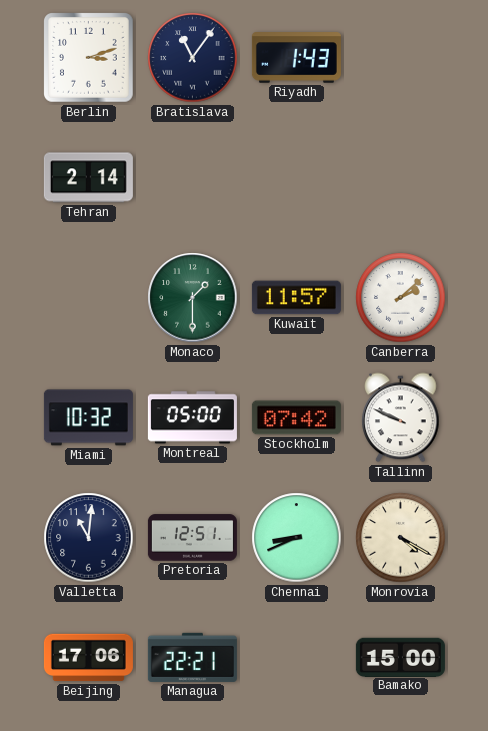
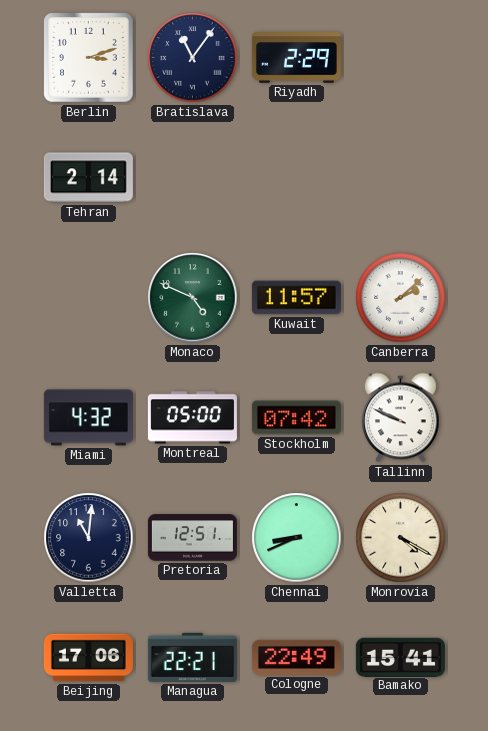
Riyadh: 1:43 -> 2:29
Monaco: 1:30 -> 4:49
Miami: 10:32 -> 4:32
Cologne: none -> 22:49
Bamako: 15:00 -> 15:41
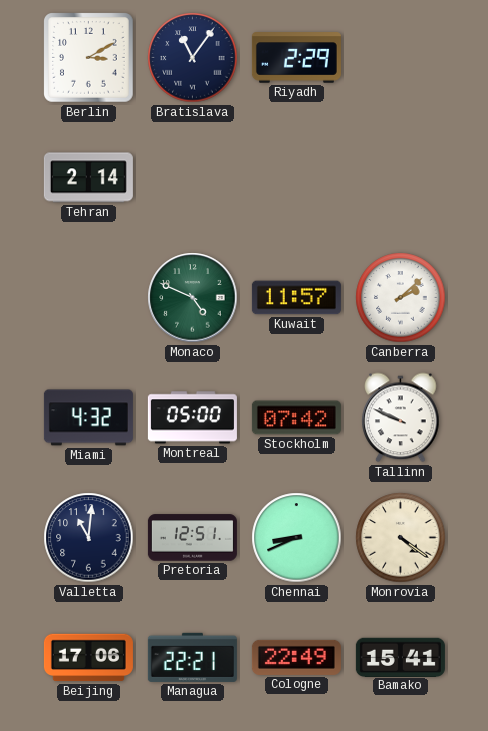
Berlin: 3:12 -> 3:10
Monrovia: 4:20 -> 4:21
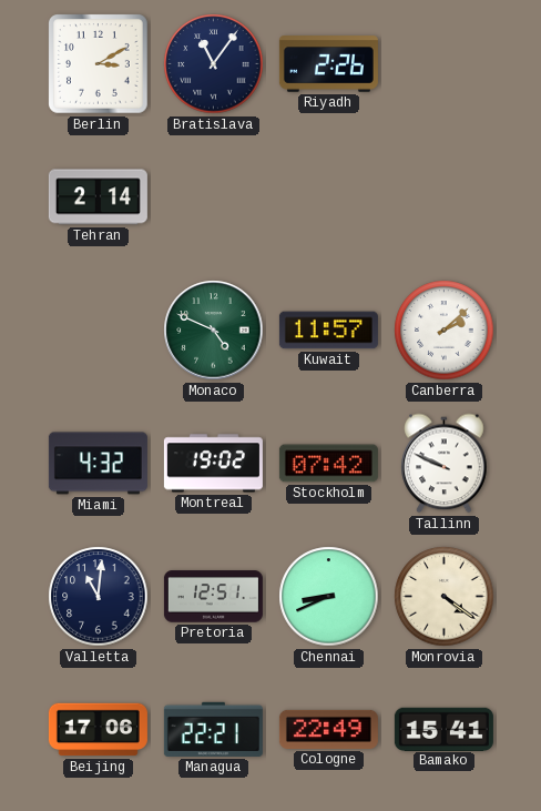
Riyadh: 2:29 -> 2:26
Montreal: 05:00 -> 19:02
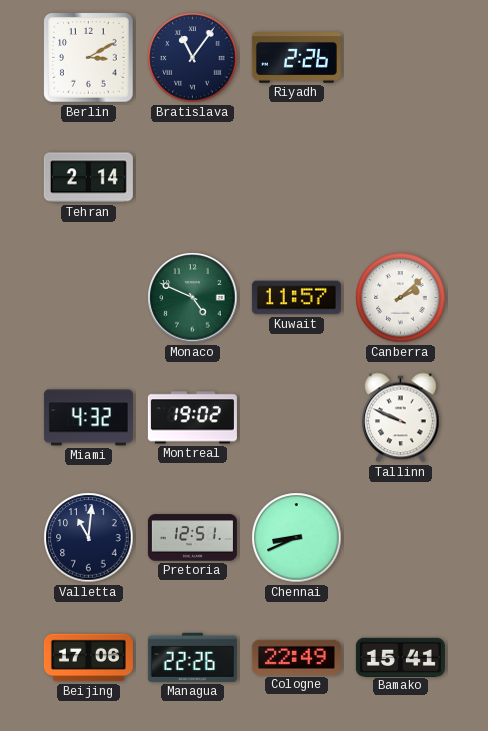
Stockholm: 07:42 -> none
Monrovia: 4:21 -> none
Managua: 22:21 -> 22:26
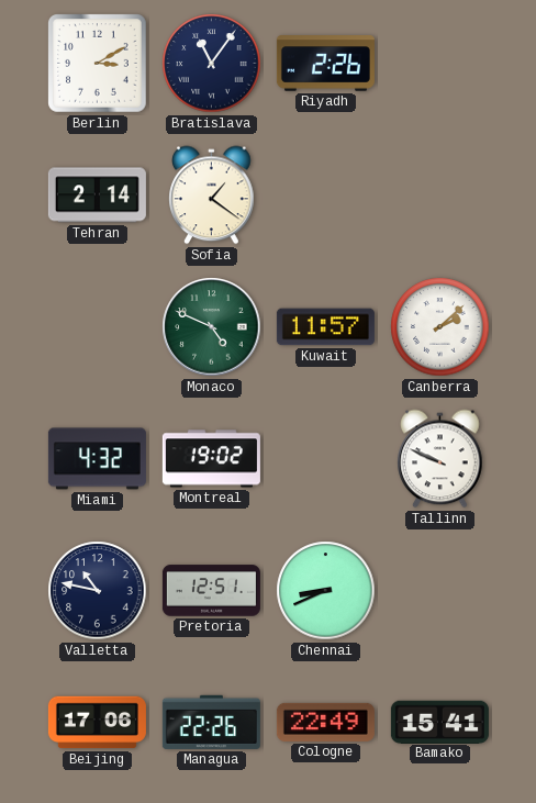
Sofia: none -> 1:21
Valletta: 11:01 -> 10:47
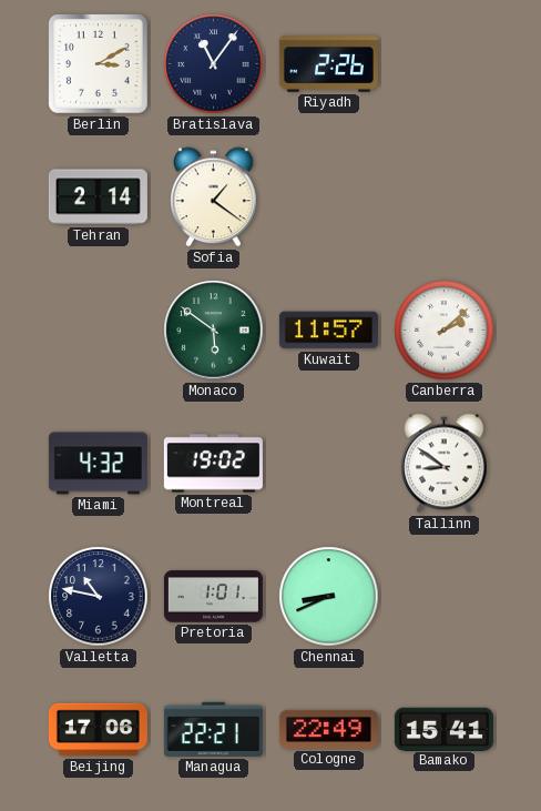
Monaco: 4:49 -> 5:51
Tallinn: 9:49 -> 8:51
Pretoria: 12:51 -> 1:01
Managua: 22:26 -> 22:21
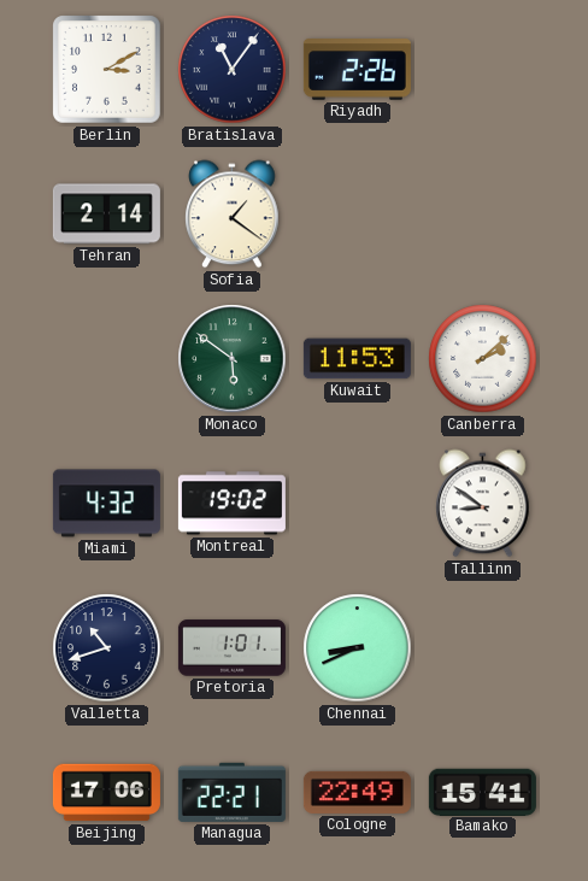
Kuwait: 11:57 -> 11:53
Valletta: 10:47 -> 10:42
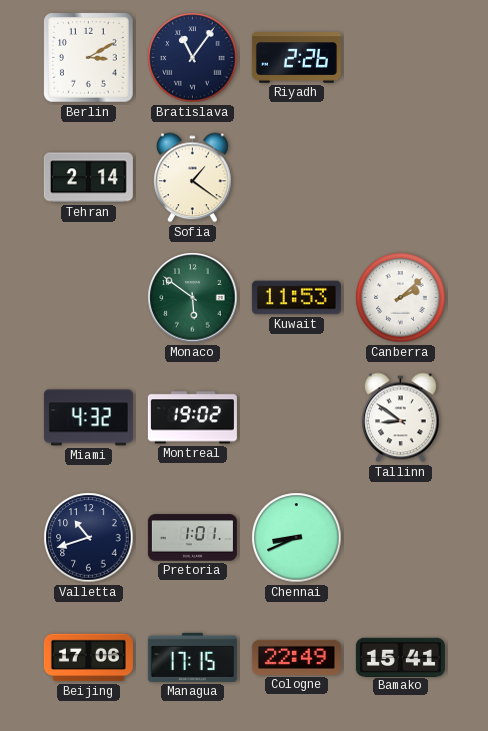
Managua: 22:21 -> 17:15
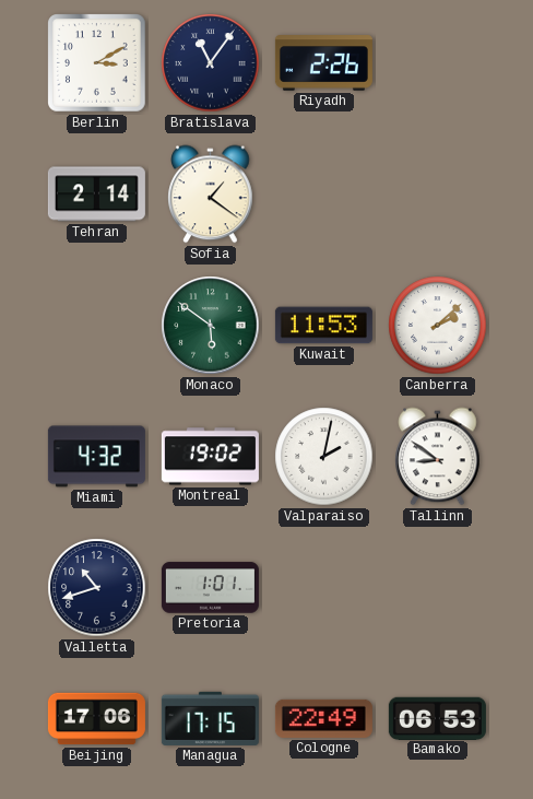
Valparaiso: none -> 2:02
Chennai: 8:41 -> none
Bamako: 15:41 -> 06:53
